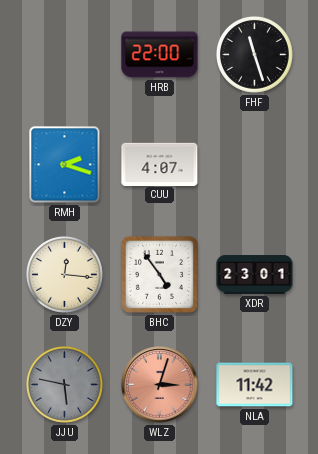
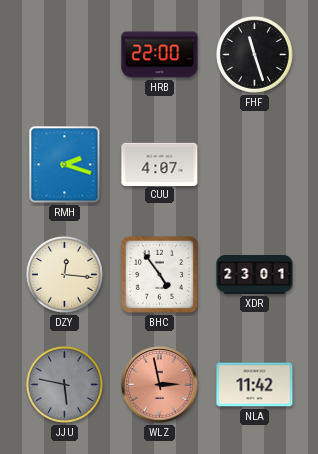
WLZ: 3:03 -> 2:58
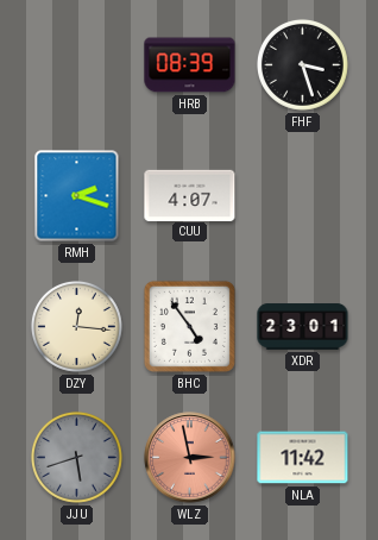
HRB: 22:00 -> 08:39
FHF: 11:27 -> 3:27
JJU: 5:47 -> 5:42
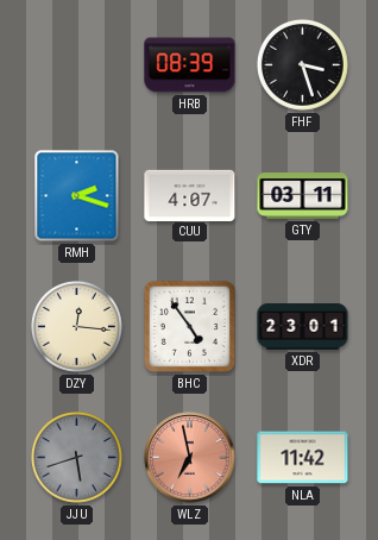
GTY: none -> 03:11
WLZ: 2:58 -> 6:58
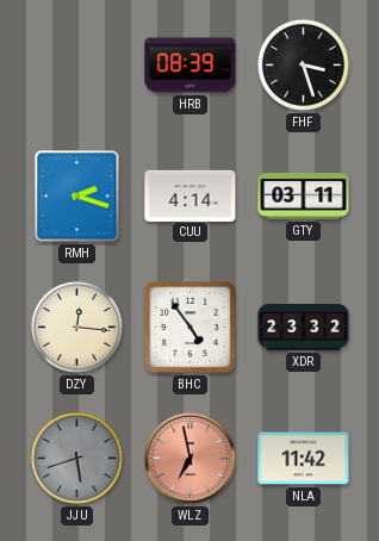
CUU: 4:07 -> 4:14
XDR: 23:01 -> 23:32
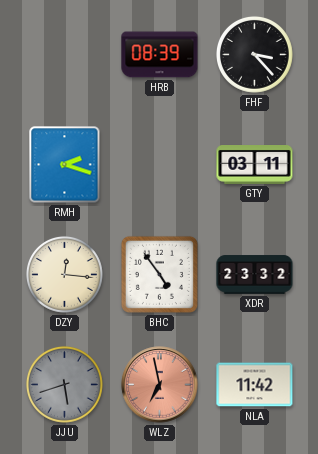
FHF: 3:27 -> 3:23
CUU: 4:14 -> none
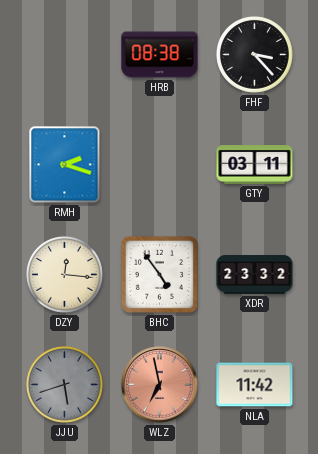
HRB: 08:39 -> 08:38
